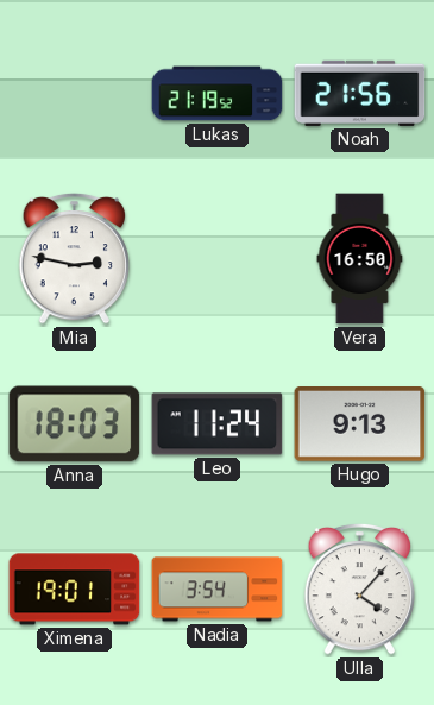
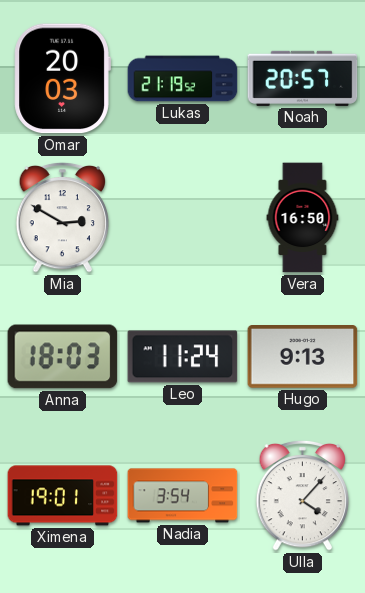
Omar: none -> 20:03
Noah: 21:56 -> 20:57
Mia: 2:47 -> 2:50
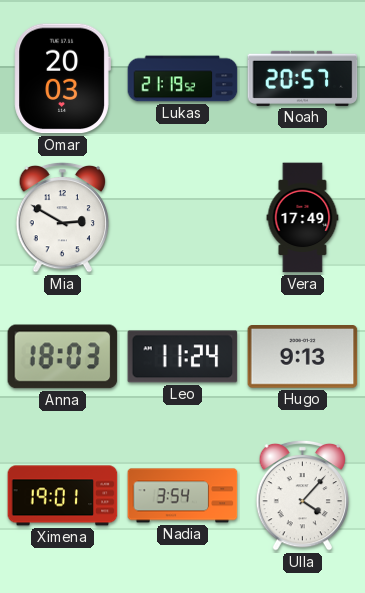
Vera: 16:50 -> 17:49
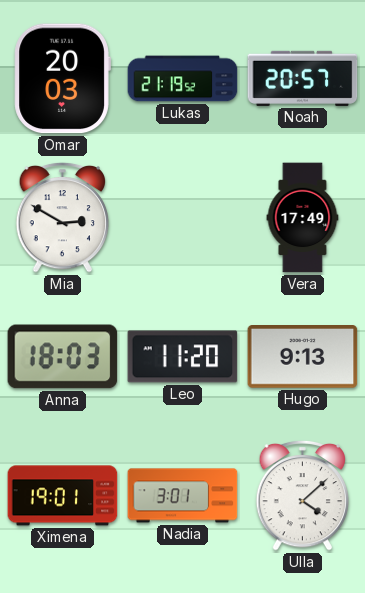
Leo: 11:24 -> 11:20
Nadia: 3:54 -> 3:01
Ulla: 4:07 -> 4:08
